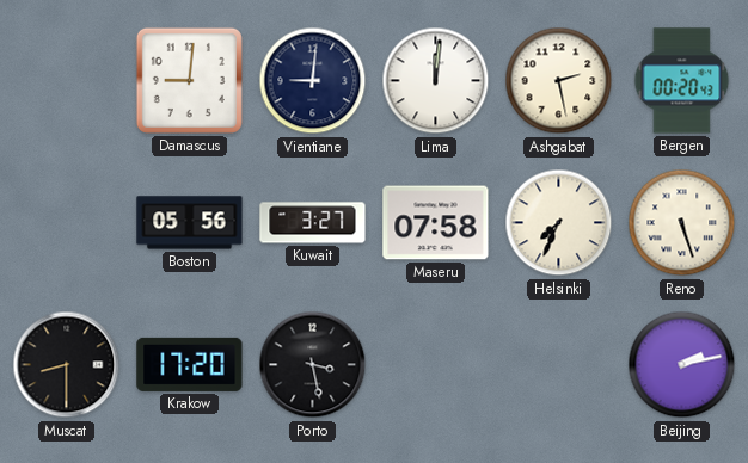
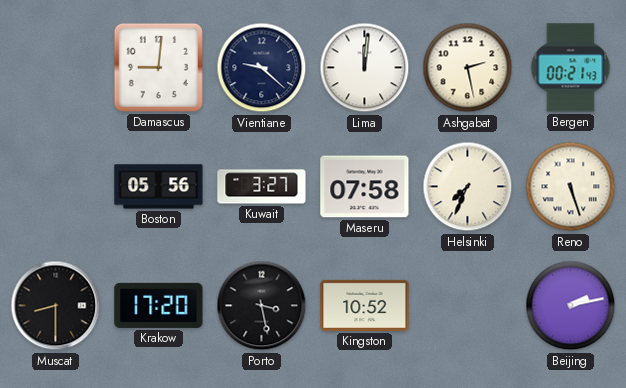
Vientiane: 9:01 -> 9:22
Bergen: 00:20 -> 00:21
Kingston: none -> 10:52
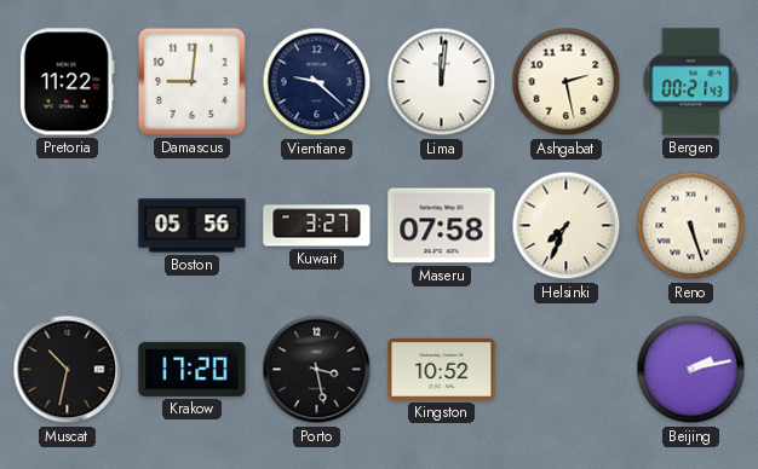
Pretoria: none -> 11:22
Muscat: 8:30 -> 10:32
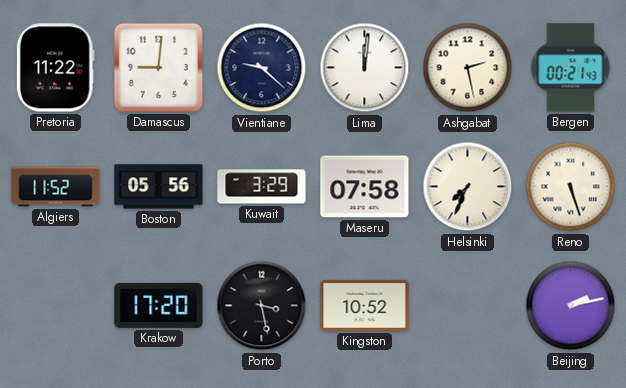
Algiers: none -> 11:52
Kuwait: 3:27 -> 3:29
Muscat: 10:32 -> none
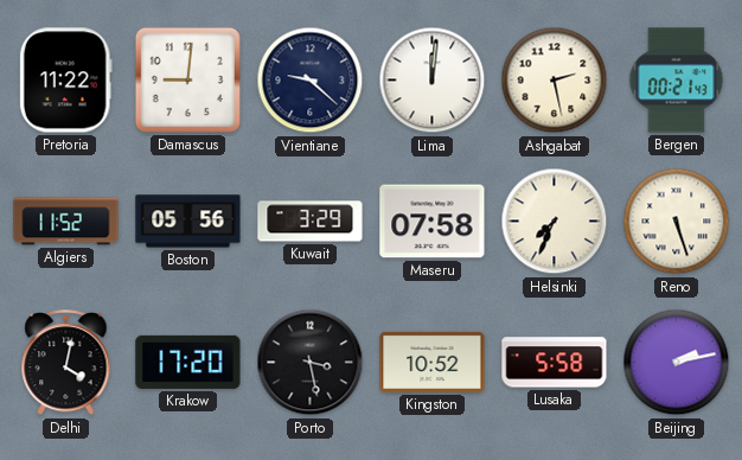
Delhi: none -> 4:02
Lusaka: none -> 5:58
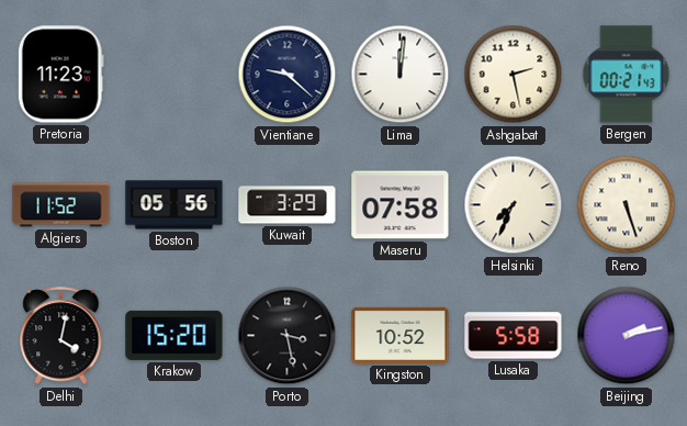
Pretoria: 11:22 -> 11:23
Damascus: 9:01 -> none
Krakow: 17:20 -> 15:20
